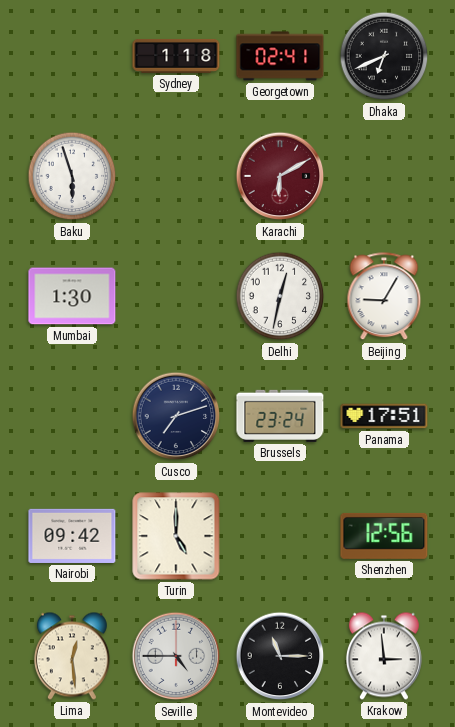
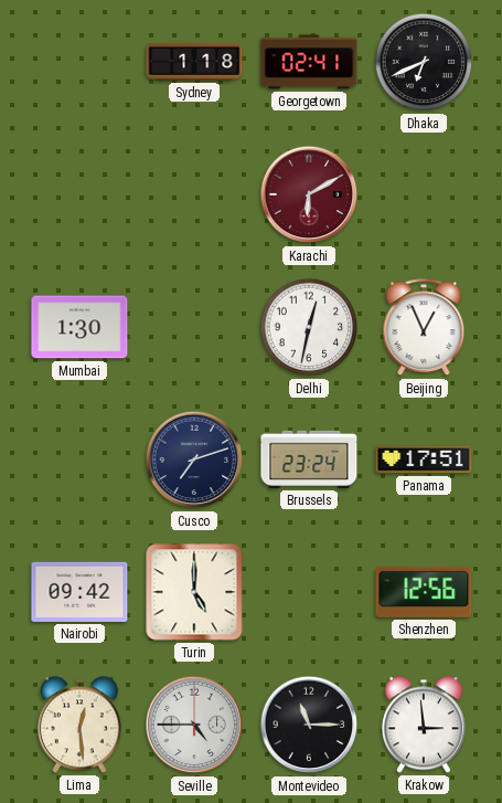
Baku: 5:57 -> none
Beijing: 9:05 -> 12:56
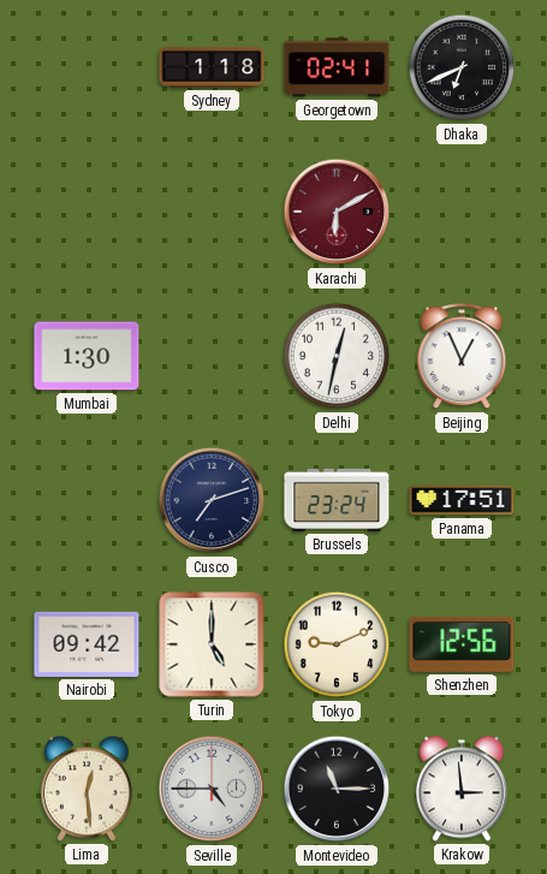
Tokyo: none -> 9:11
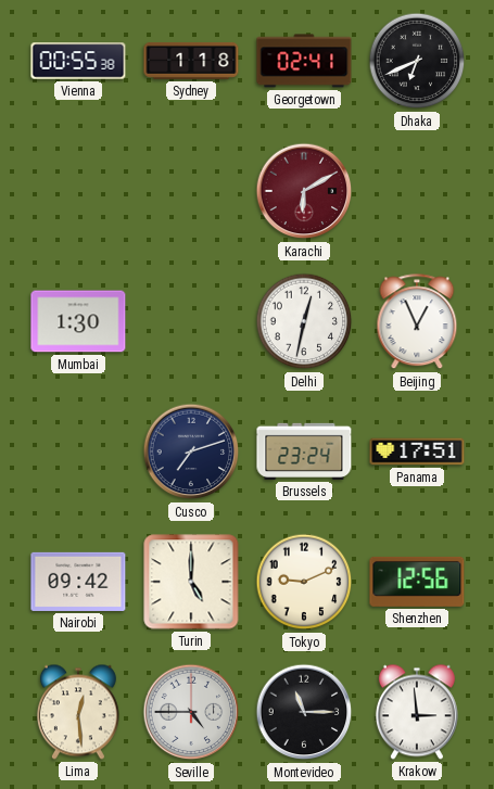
Vienna: none -> 00:55
